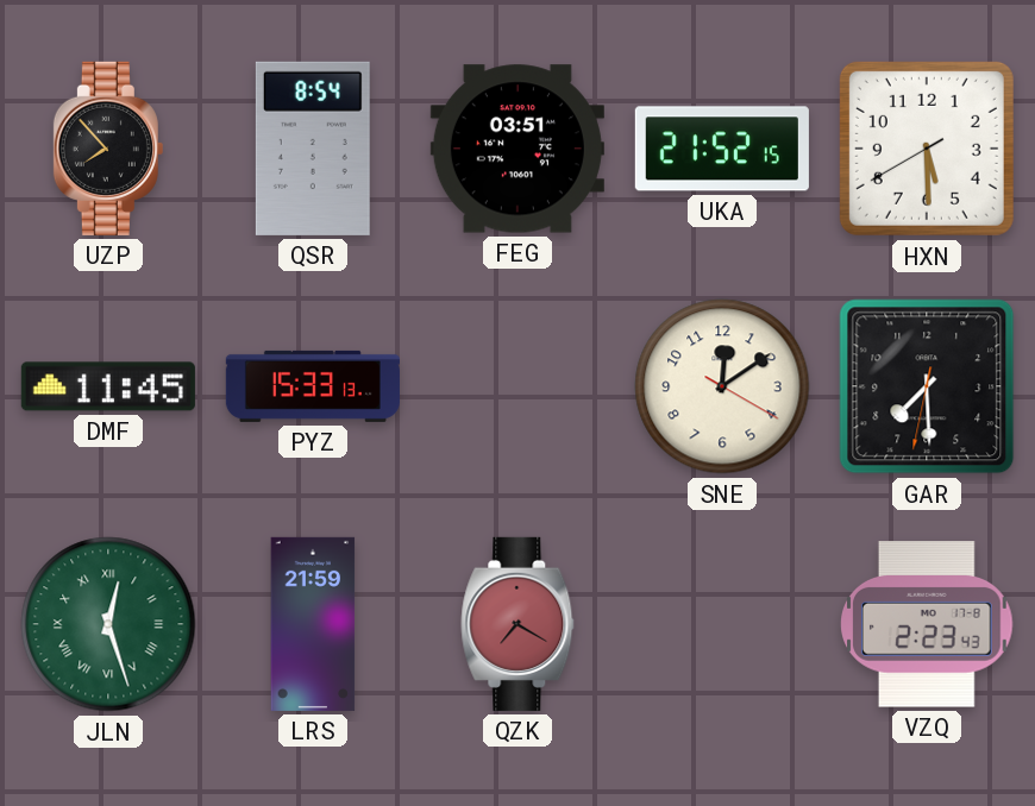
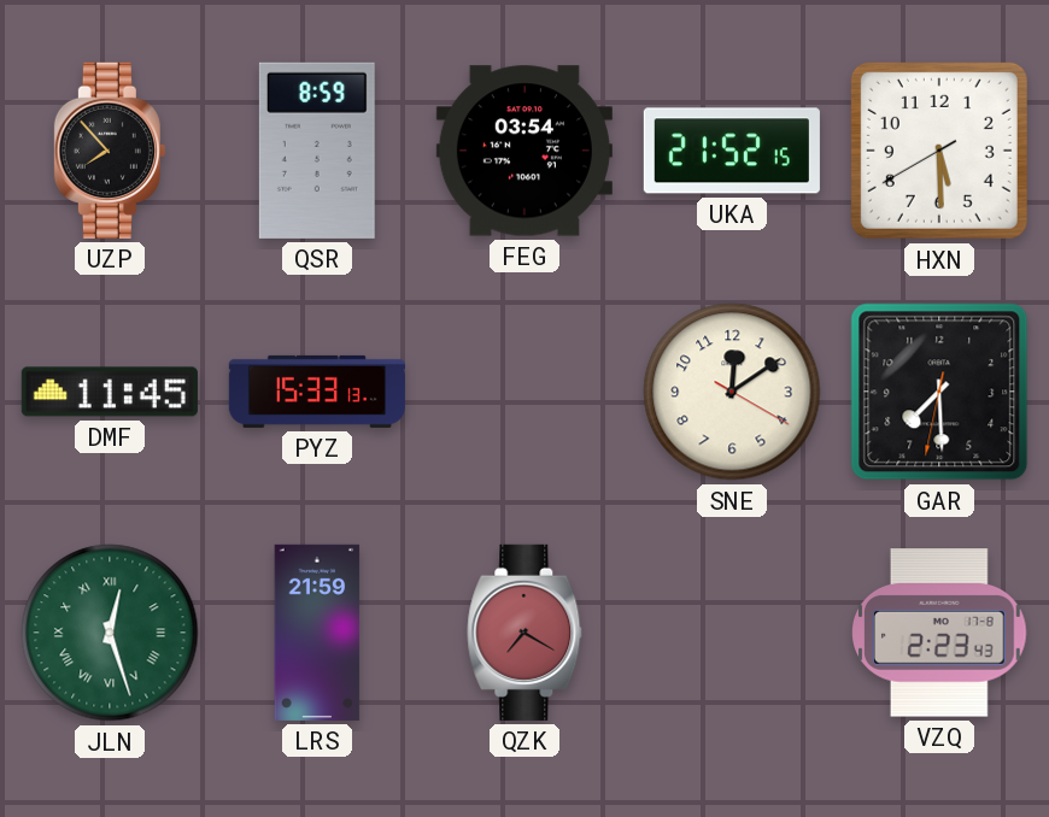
QSR: 8:54 -> 8:59
FEG: 03:51 -> 03:54
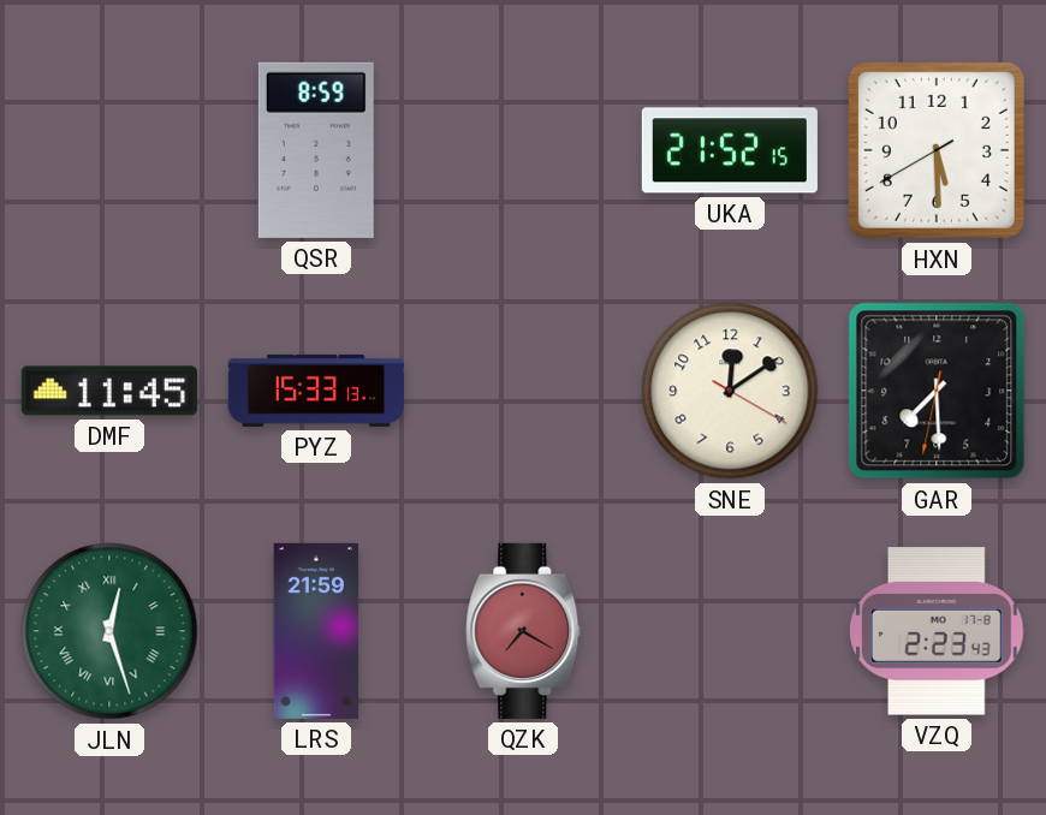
UZP: 7:53 -> none
FEG: 03:54 -> none
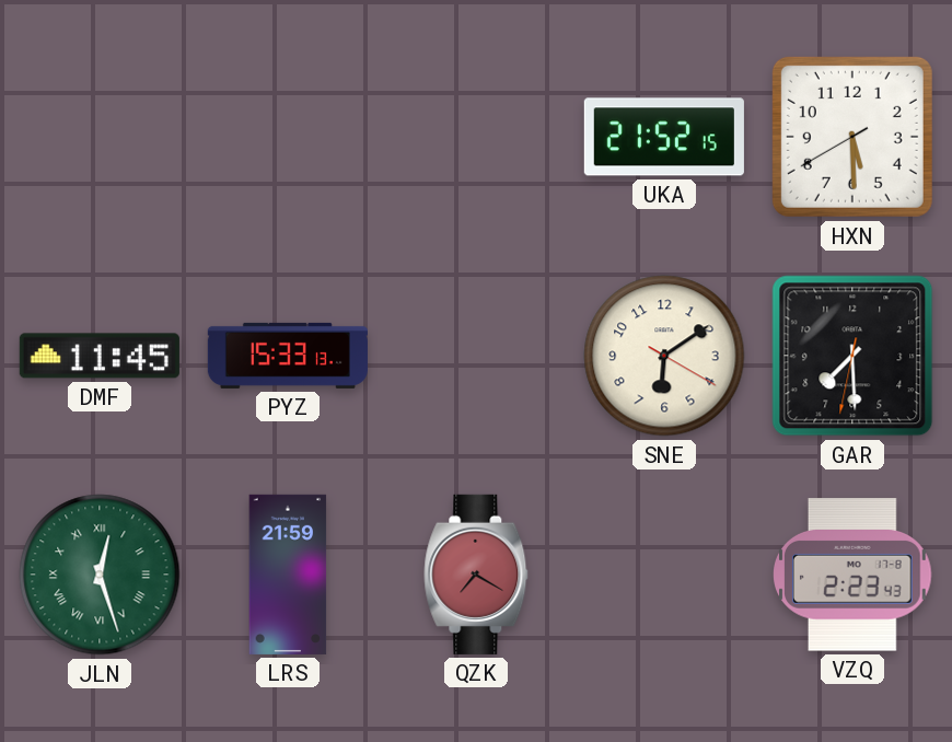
QSR: 8:59 -> none
SNE: 12:09 -> 6:09
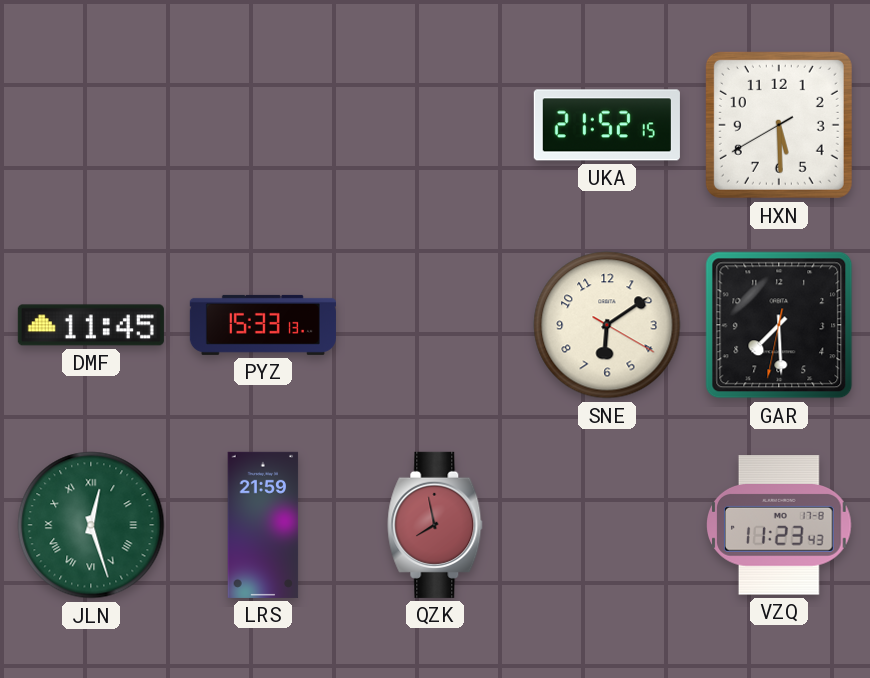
QZK: 7:20 -> 7:58
VZQ: 2:23 -> 11:23
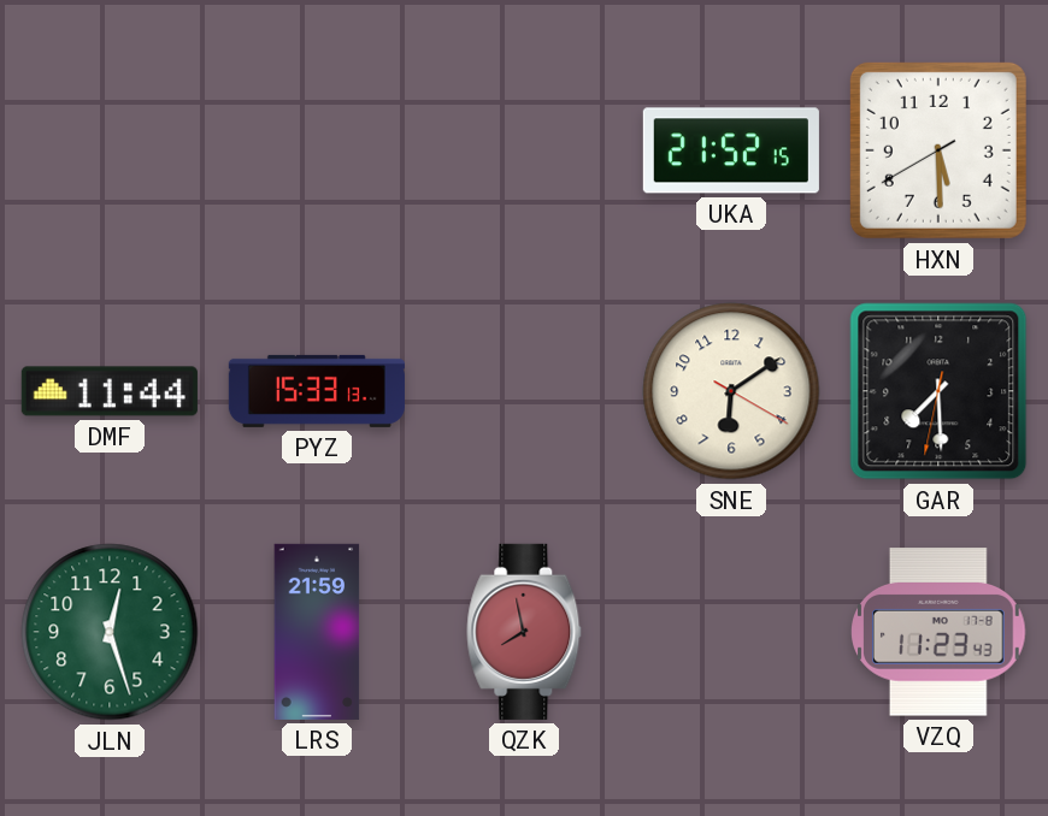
DMF: 11:45 -> 11:44
JLN numerals: Roman -> Arabic
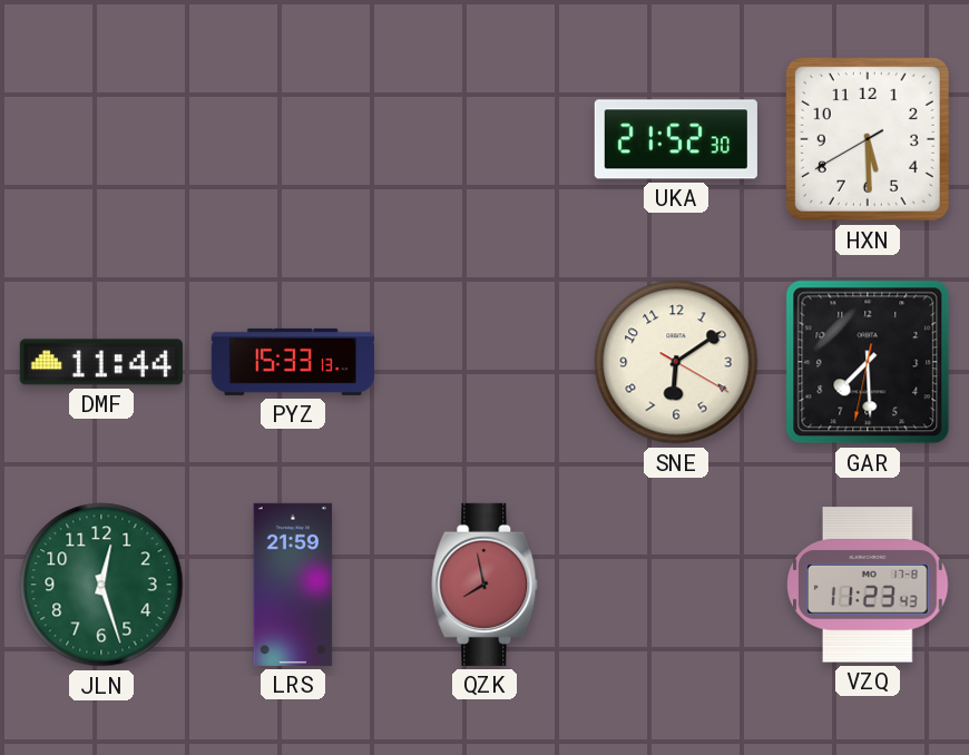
UKA: 21:52:15 -> 21:52:30
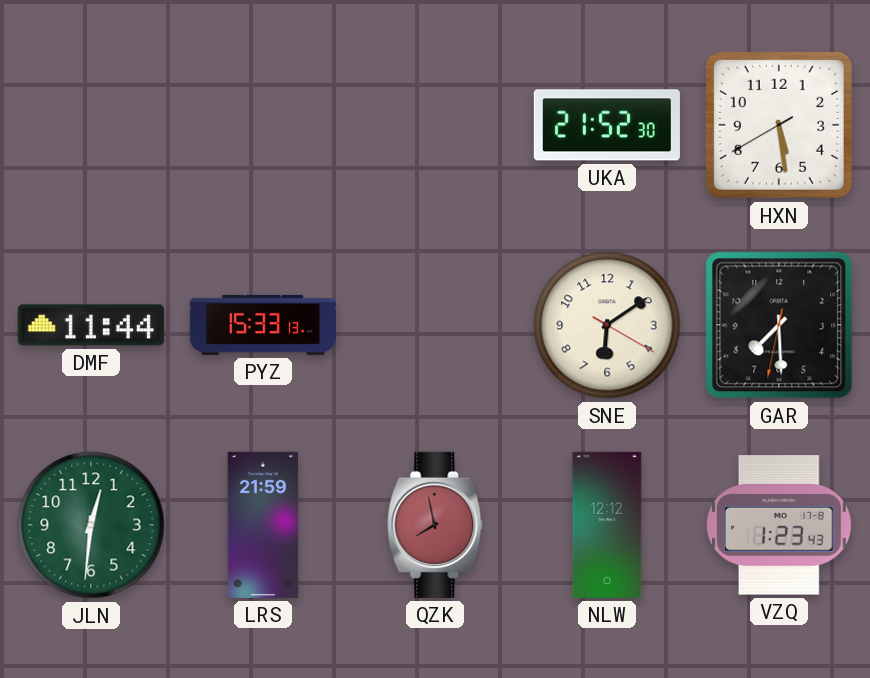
HXN: 5:29 -> 5:28
JLN: 12:27 -> 12:31
NLW: none -> 12:12
VZQ: 11:23 -> 1:23
